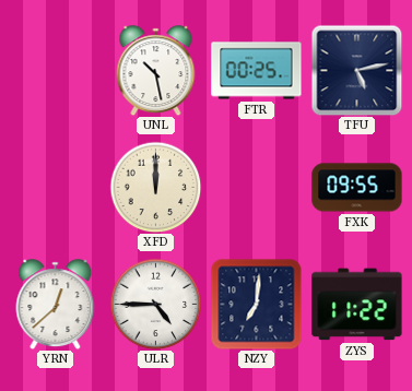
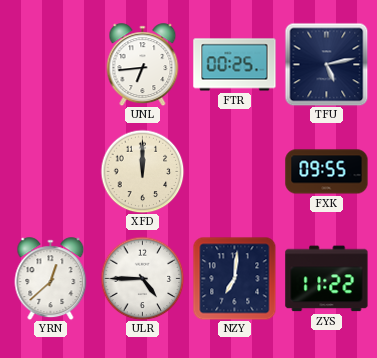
UNL: 10:28 -> 6:44
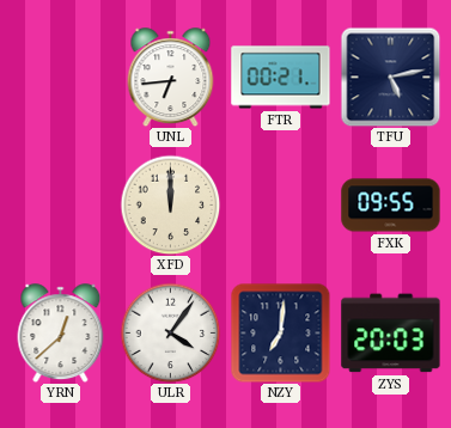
FTR: 00:25 -> 00:21
ULR: 4:45 -> 4:06
ZYS: 11:22 -> 20:03
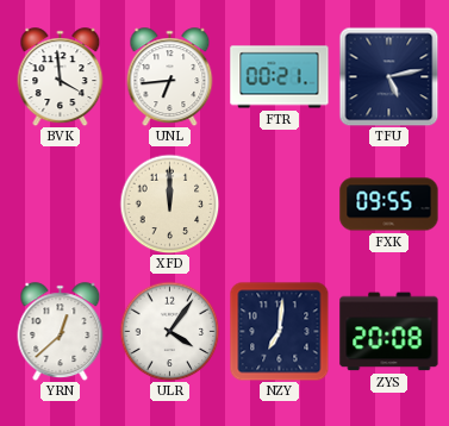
BVK: none -> 3:59
ZYS: 20:03 -> 20:08
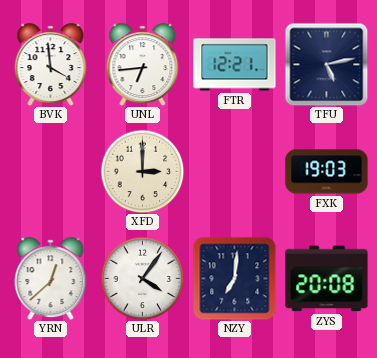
FTR: 00:21 -> 12:21
XFD: 12:00 -> 3:00
FXK: 09:55 -> 19:03
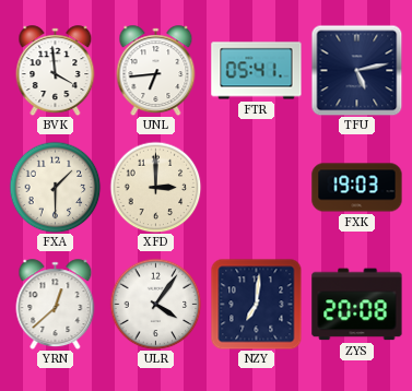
FTR: 12:21 -> 05:41
FXA: none -> 1:30
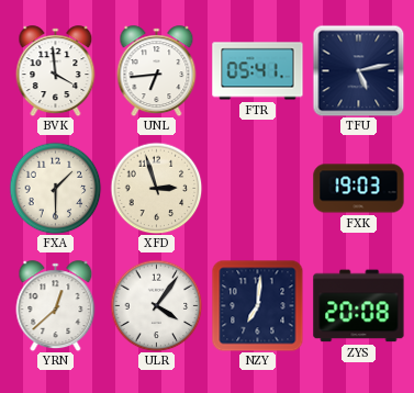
XFD: 3:00 -> 2:57
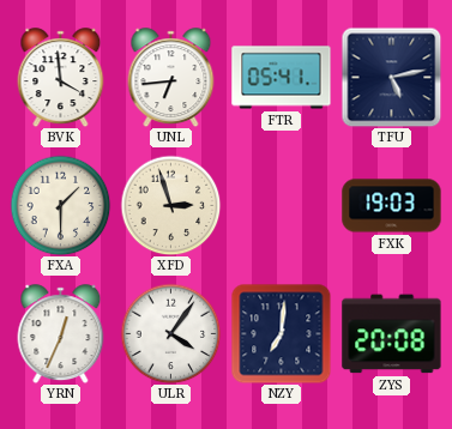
YRN: 12:38 -> 12:34
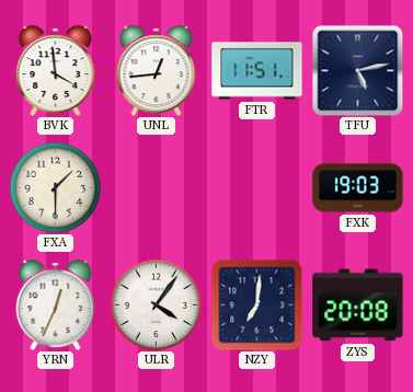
UNL: 6:44 -> 12:44
FTR: 05:41 -> 11:51
XFD: 2:57 -> none
